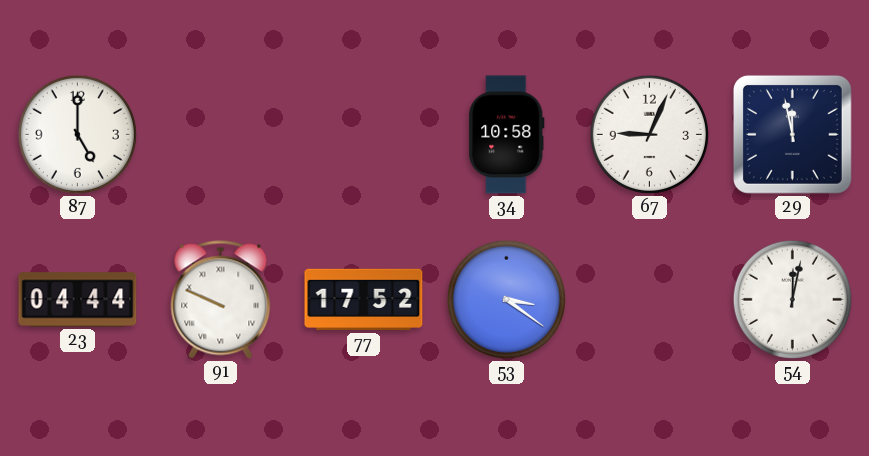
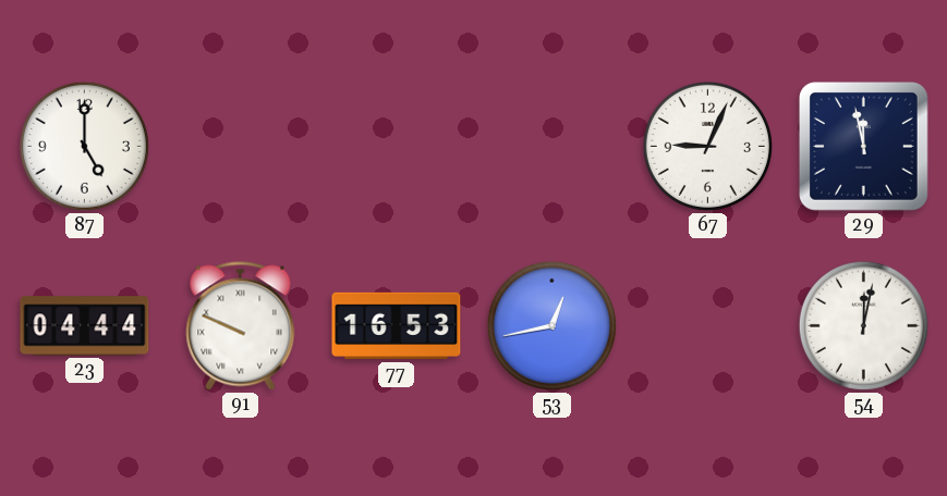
34: 10:58 -> none
77: 17:52 -> 16:53
53: 3:21 -> 12:43
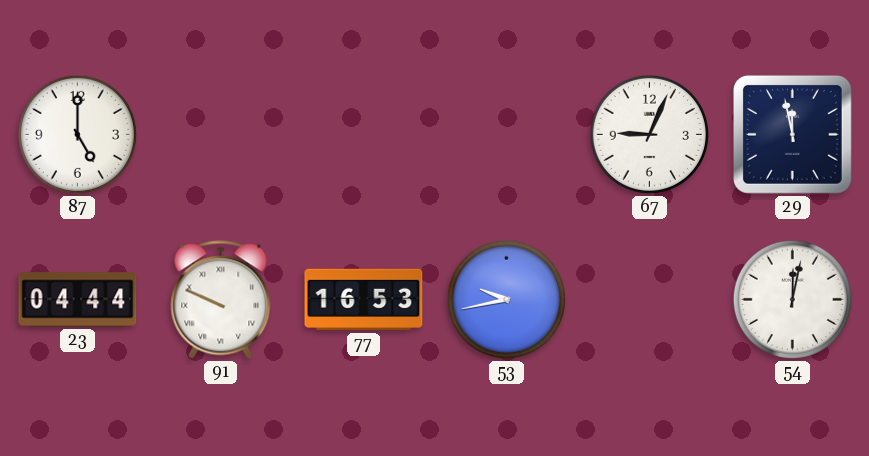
53: 12:43 -> 9:43
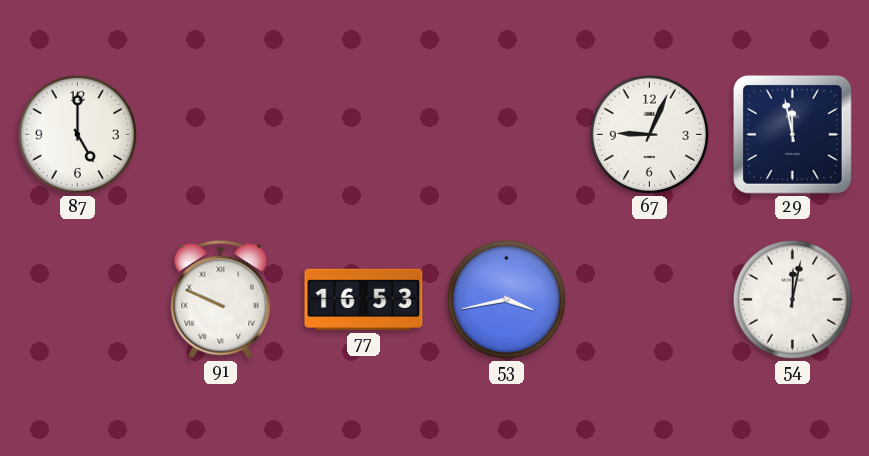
23: 04:44 -> none
53: 9:43 -> 3:43
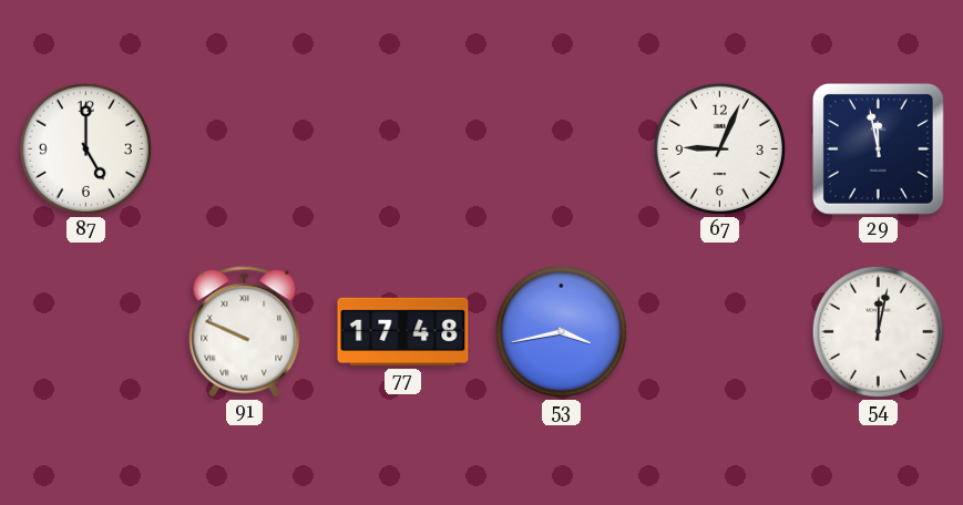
77: 16:53 -> 17:48
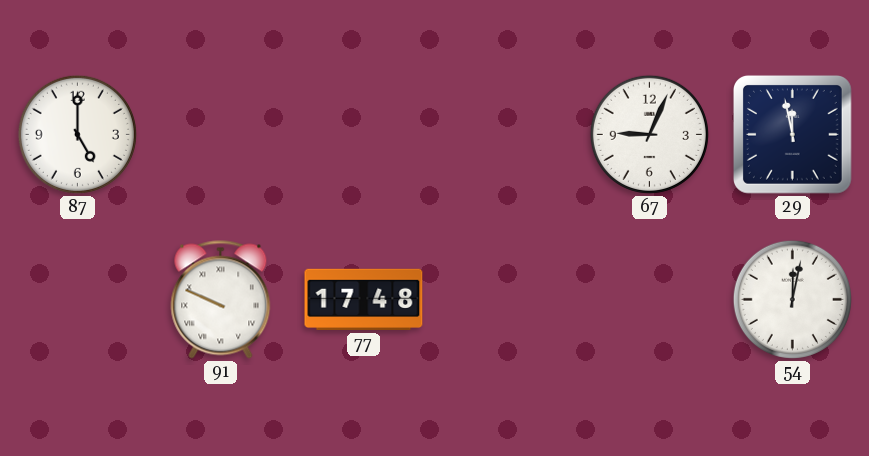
53: 3:43 -> none
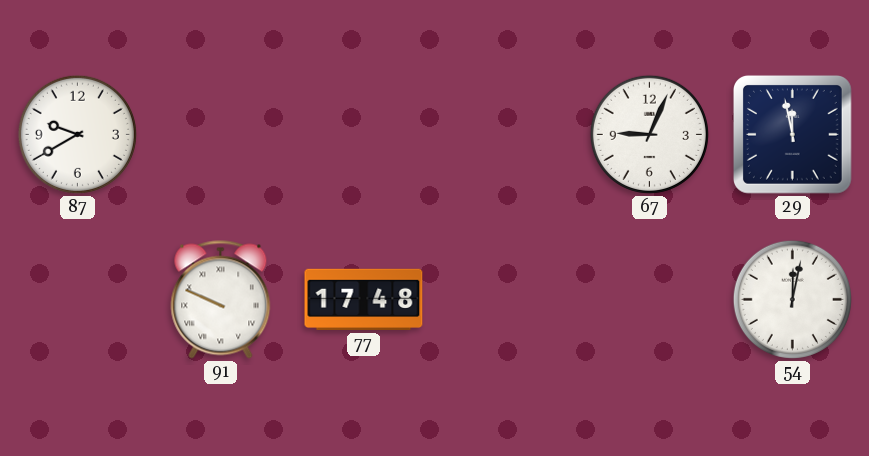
87: 5:00 -> 9:40
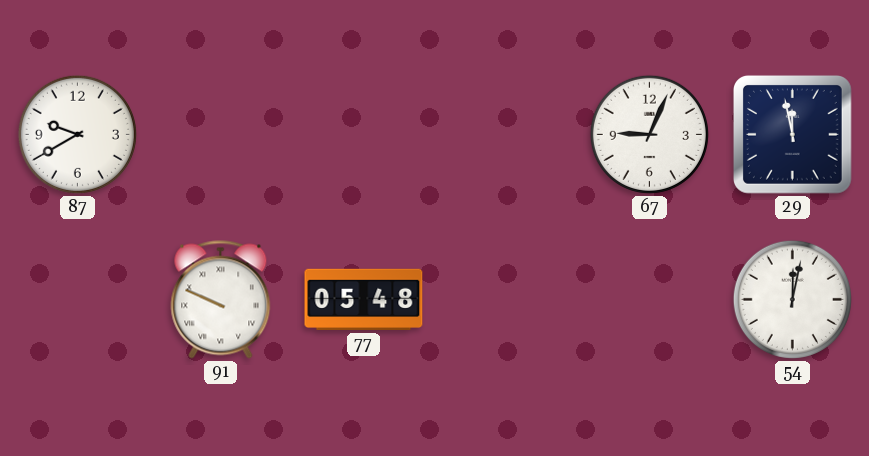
77: 17:48 -> 05:48
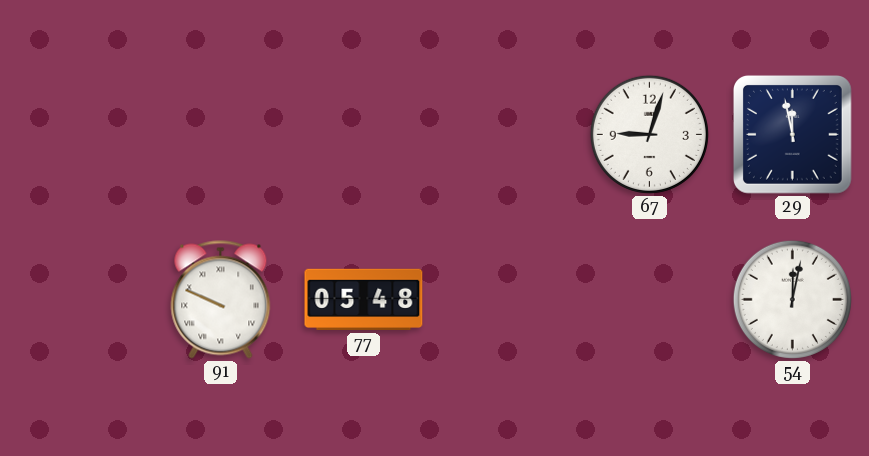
87: 9:40 -> none
67: 9:04 -> 9:03
